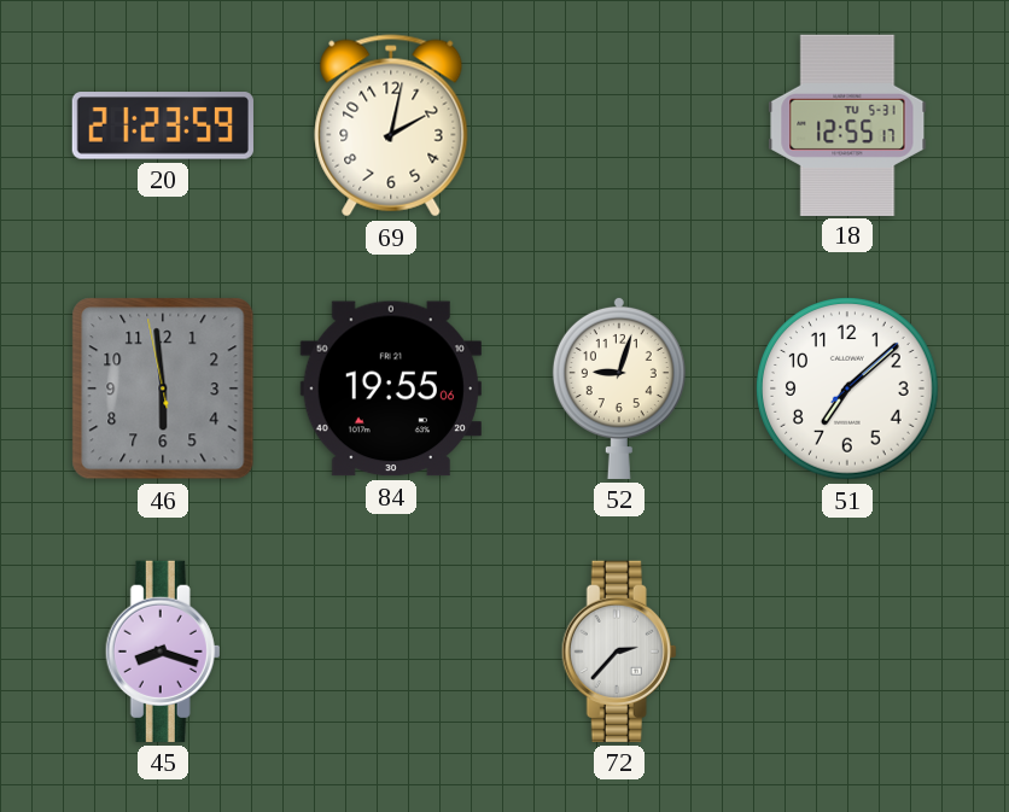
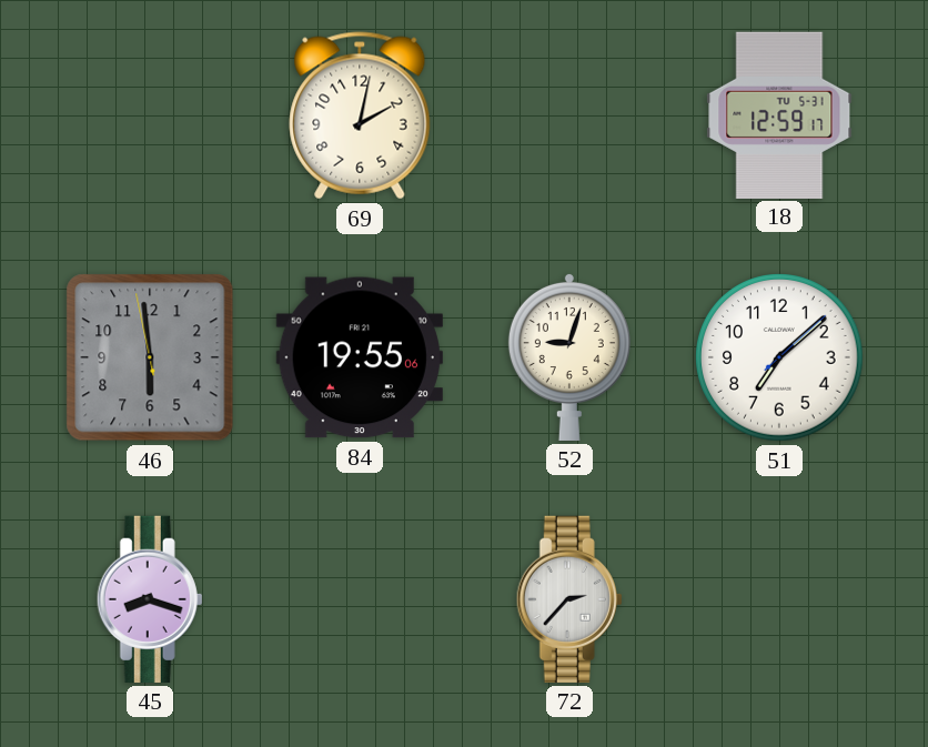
20: 21:23 -> none
18: 12:55 -> 12:59
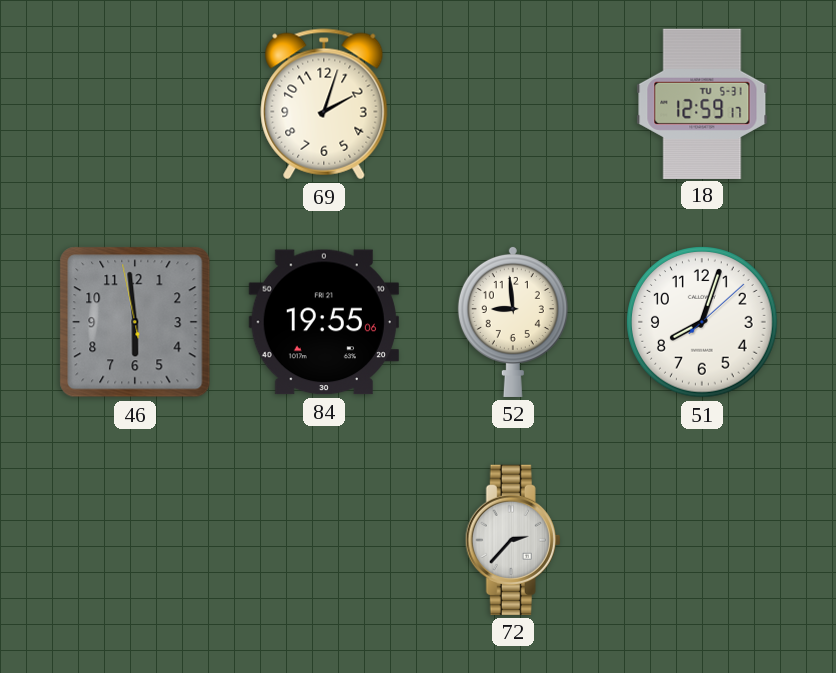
69: 2:02 -> 2:03
52: 9:03 -> 8:59
51: 7:08 -> 8:03
45: 8:18 -> none
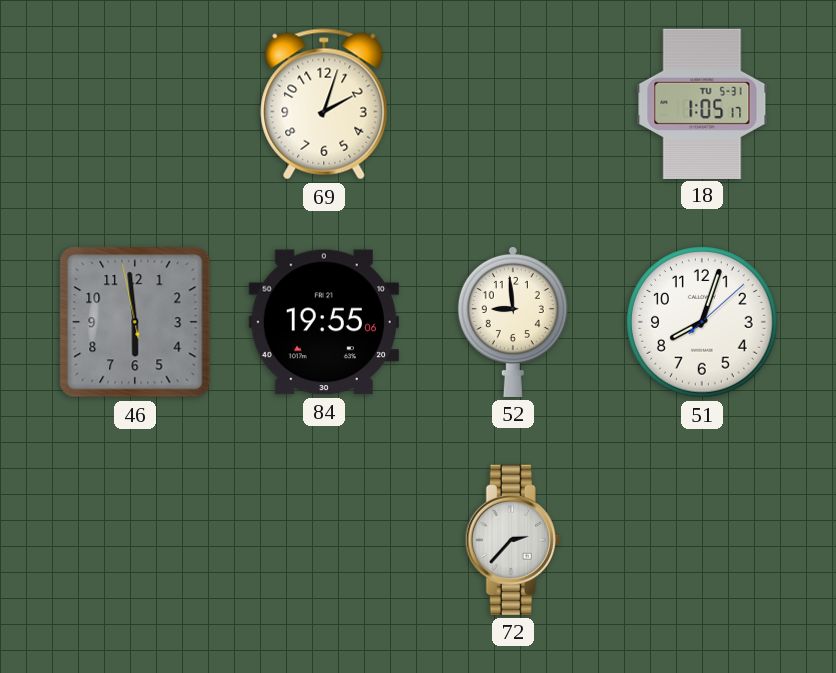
18: 12:59 -> 1:05
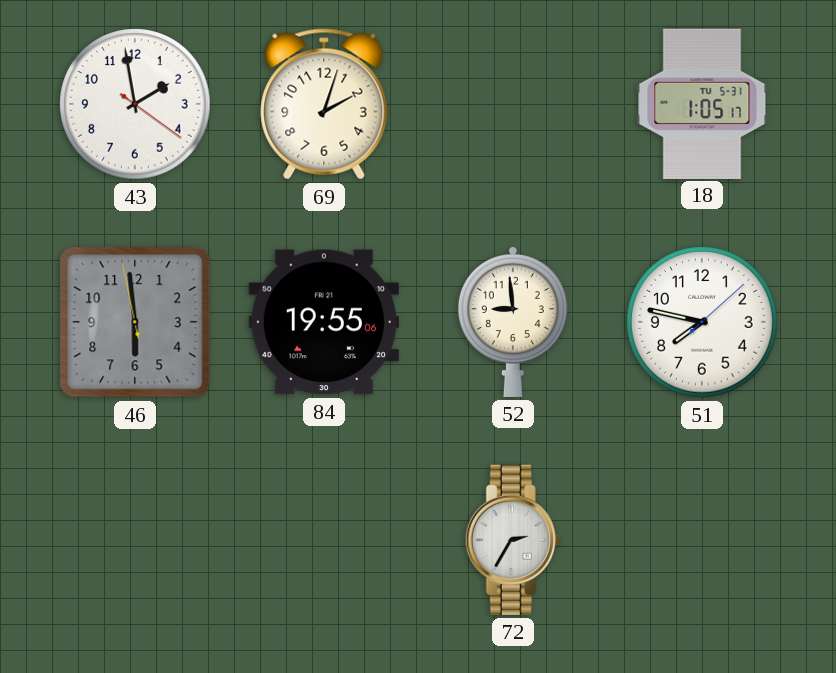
43: none -> 1:58
51: 8:03 -> 7:47
72: 2:37 -> 2:35
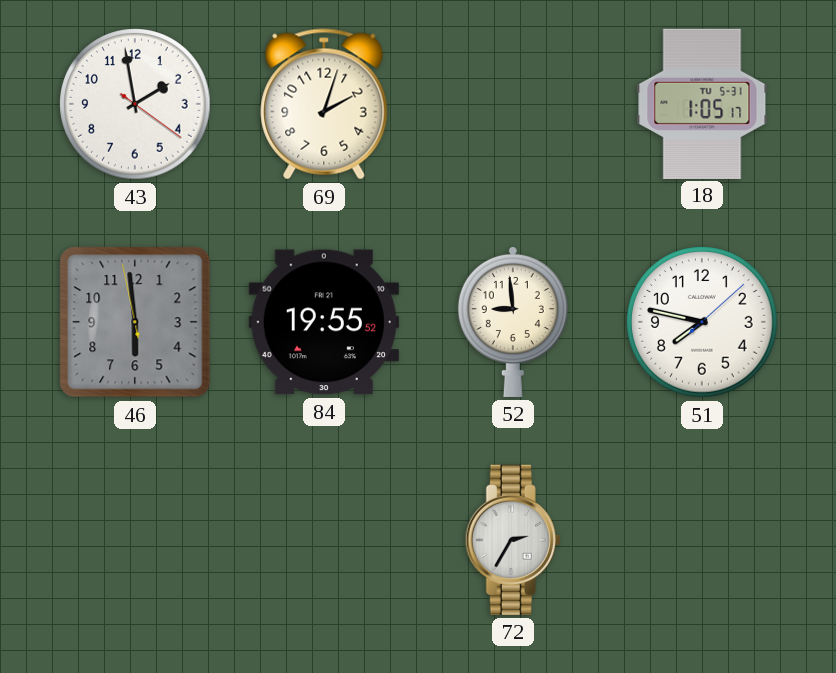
84: 19:55:06 -> 19:55:52
